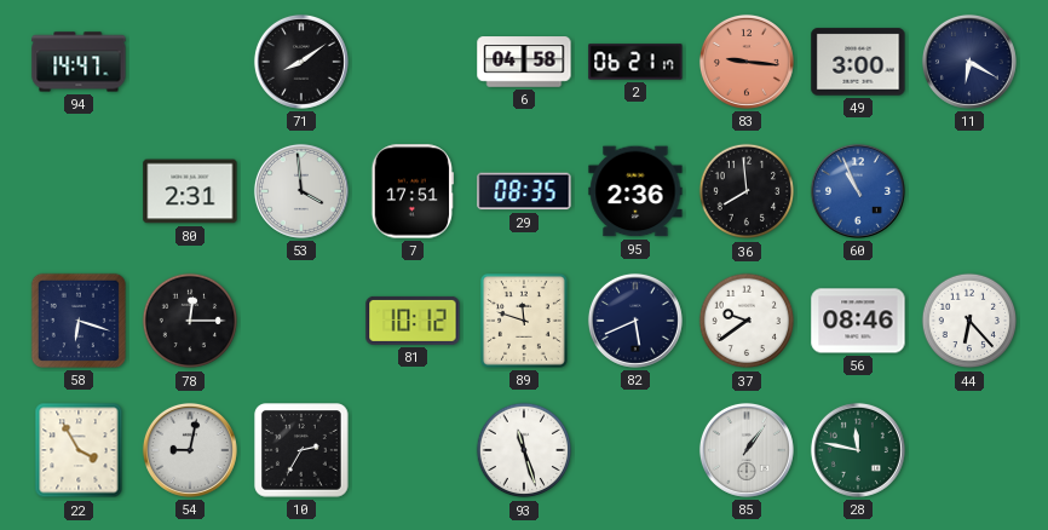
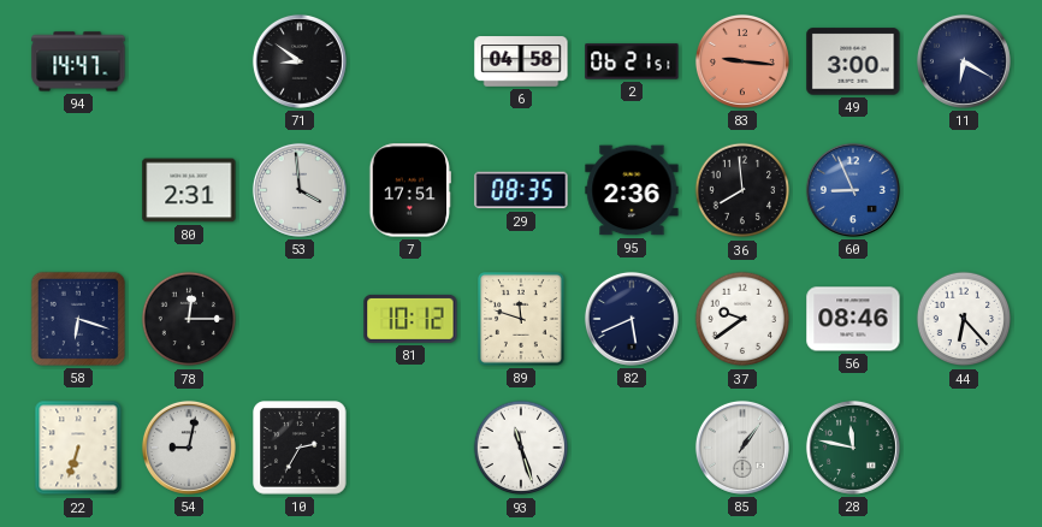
71: 8:09 -> 8:51
2: 06:21:17 -> 06:21:51
60: 10:56 -> 8:56
22: 3:55 -> 6:33
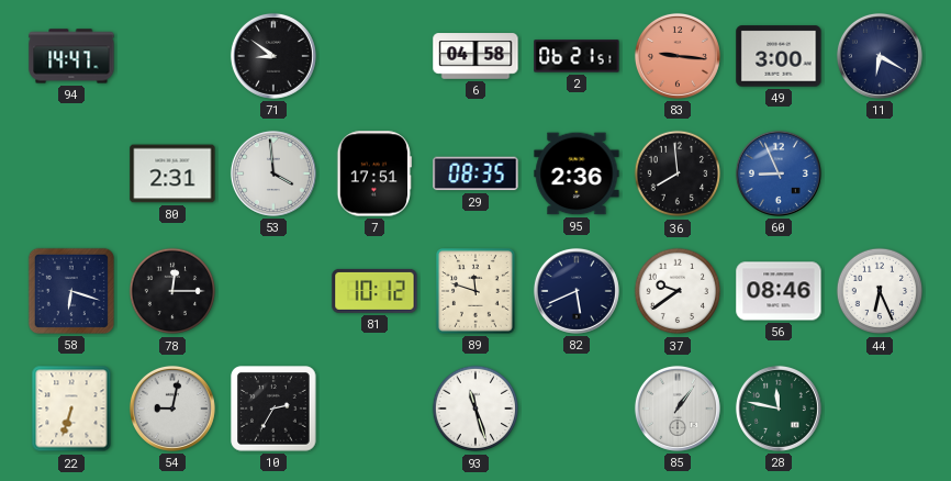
44: 6:23 -> 6:26
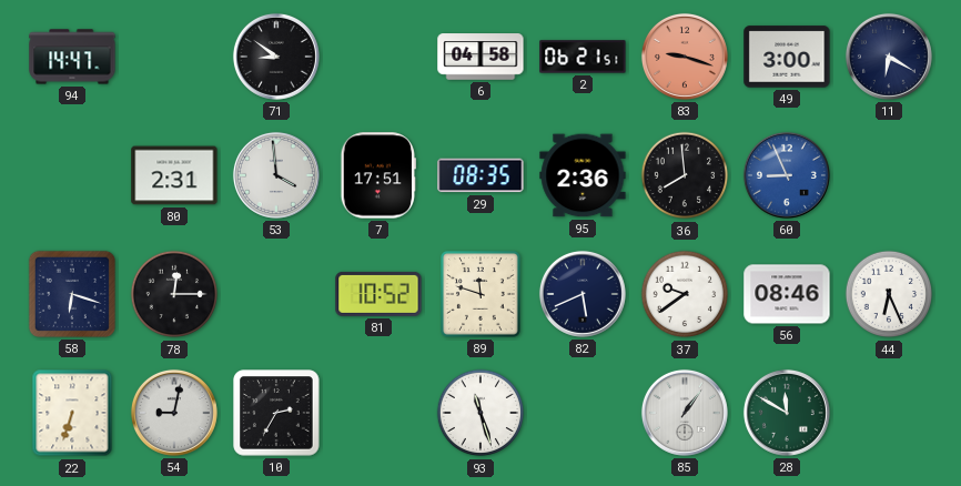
83: 9:16 -> 9:18
81: 10:12 -> 10:52
28: 11:47 -> 11:50
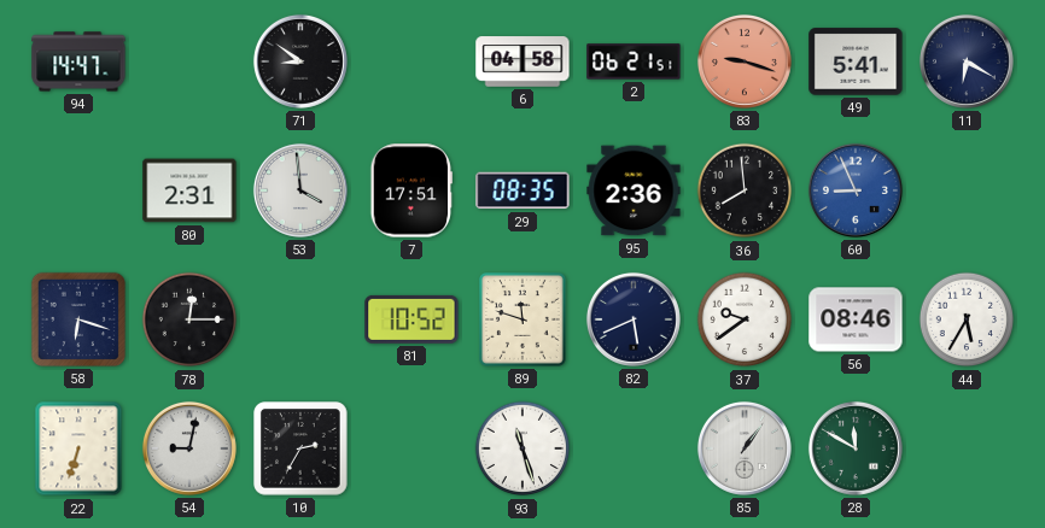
49: 3:00 -> 5:41
44: 6:26 -> 5:35
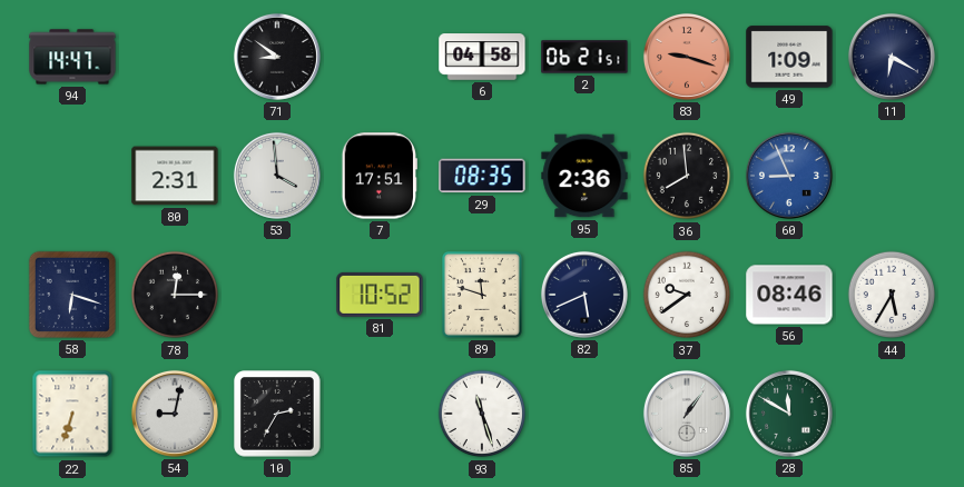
49: 5:41 -> 1:09
